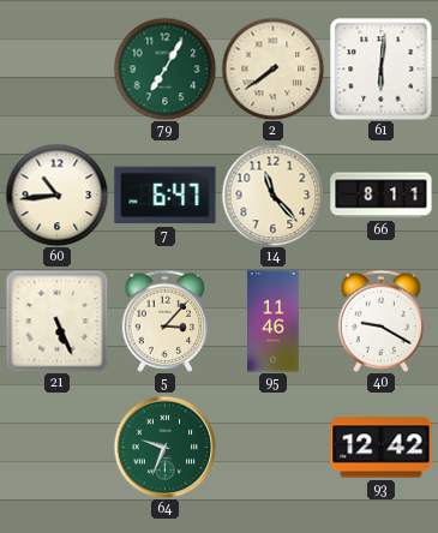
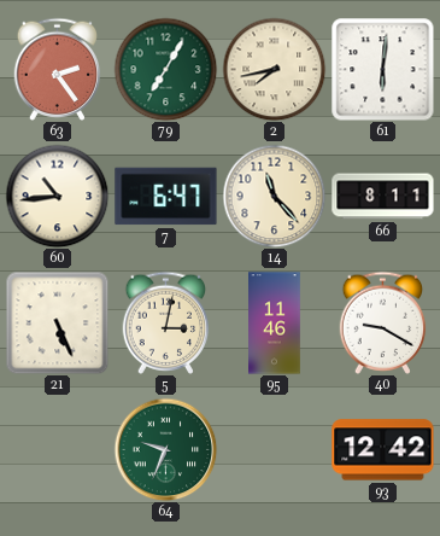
63: none -> 2:24
2: 7:39 -> 7:43
5: 3:07 -> 3:02
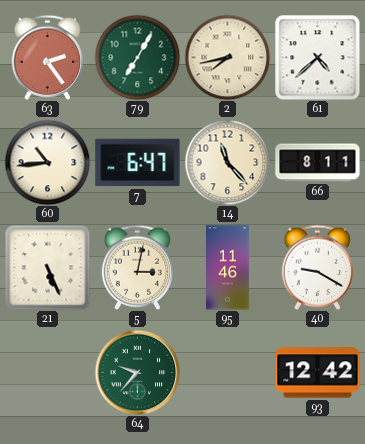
61: 6:01 -> 4:38
64: 9:34 -> 9:37
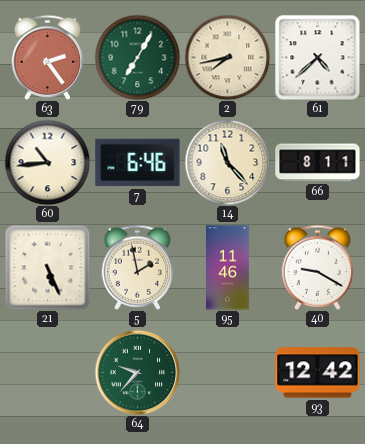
7: 6:47 -> 6:46
5: 3:02 -> 1:58
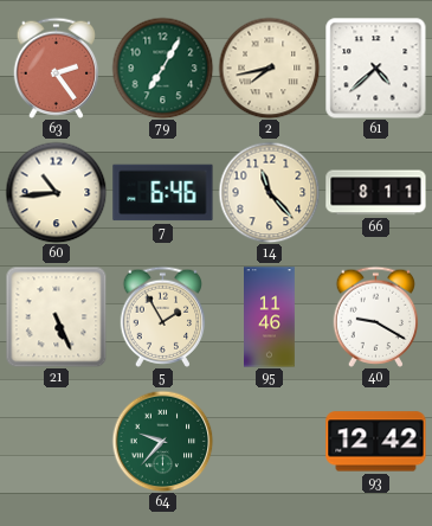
5: 1:58 -> 1:55
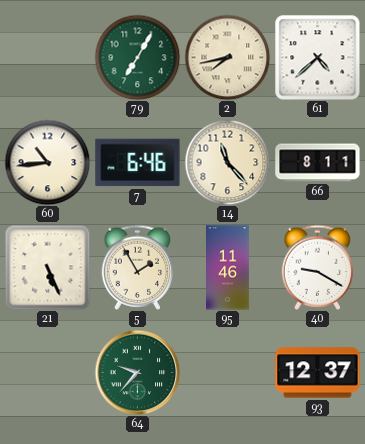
63: 2:24 -> none
93: 12:42 -> 12:37
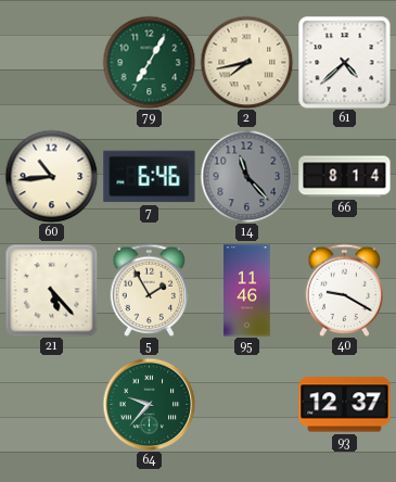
14 dial: cream -> grey
66: 8:11 -> 8:14
21: 5:26 -> 5:23
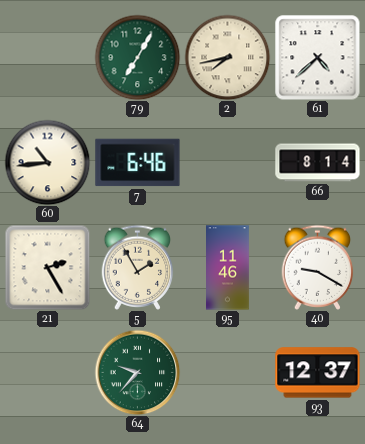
14: 11:23 -> none
21: 5:23 -> 2:25
